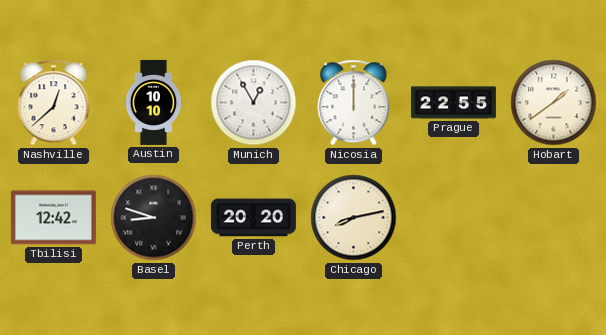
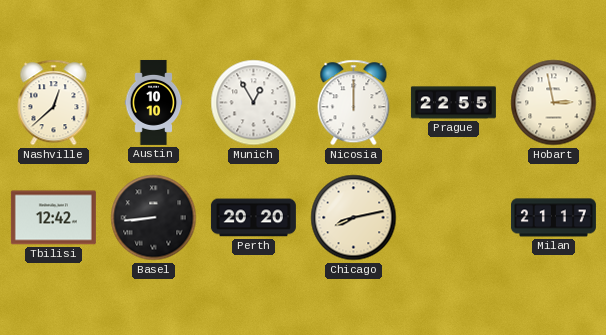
Hobart: 1:39 -> 2:58
Basel: 8:48 -> 8:44
Milan: none -> 21:17
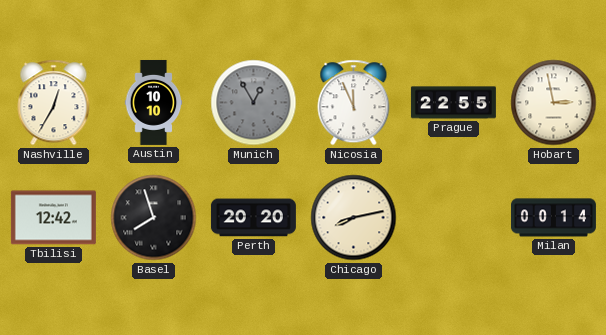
Nashville: 12:38 -> 12:35
Munich dial: white -> grey
Nicosia: 12:00 -> 11:56
Basel: 8:44 -> 7:57
Milan: 21:17 -> 00:14
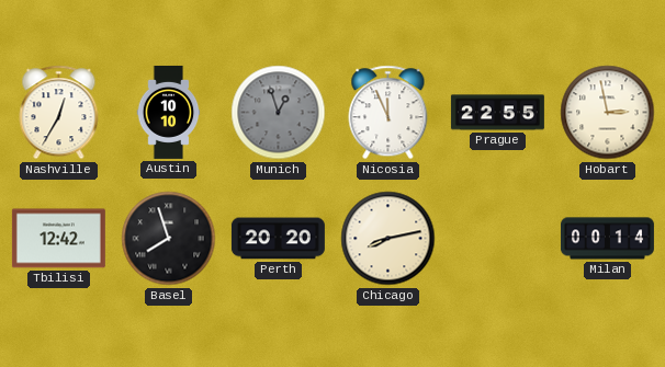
Munich: 12:55 -> 12:57
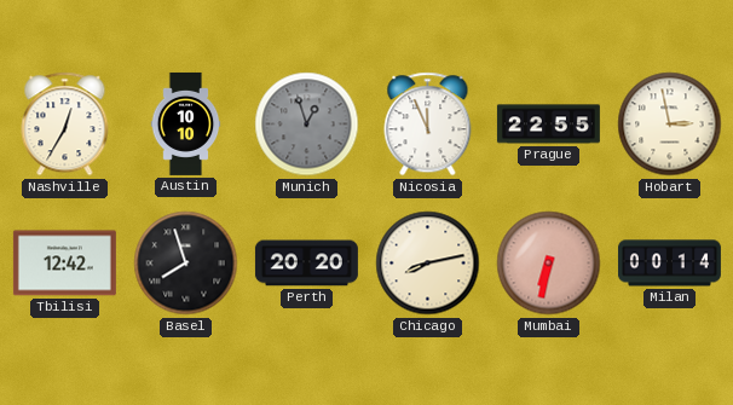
Mumbai: none -> 6:32
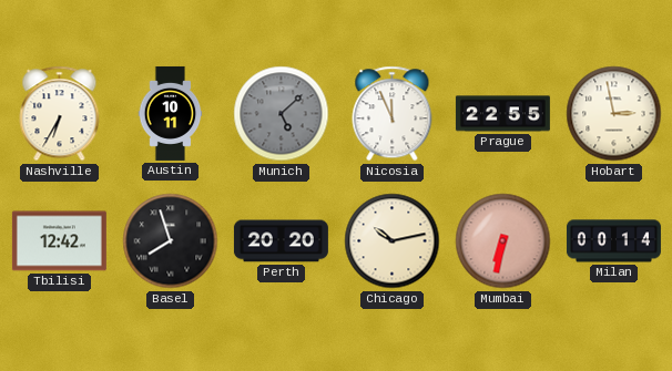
Nashville: 12:35 -> 6:35
Austin: 10:10 -> 10:11
Munich: 12:57 -> 5:08
Chicago: 8:13 -> 10:13
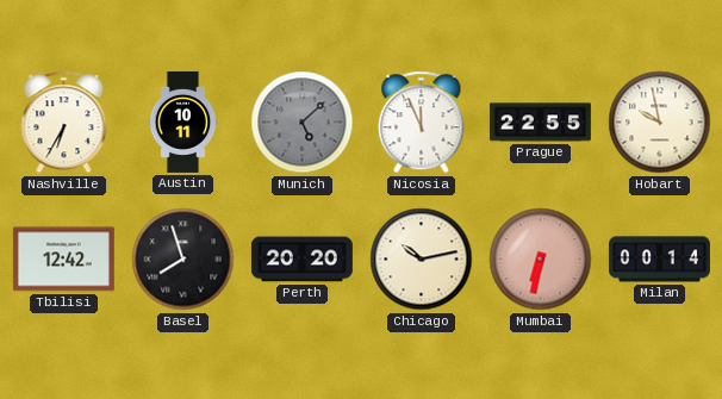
Hobart: 2:58 -> 9:58
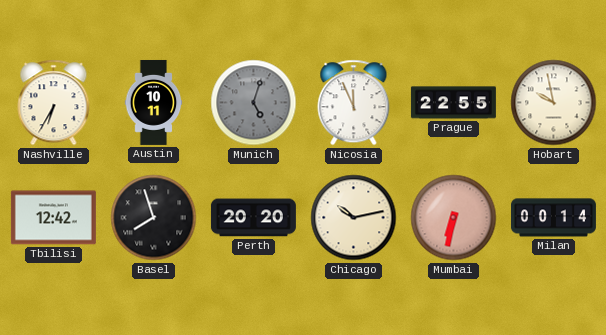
Munich: 5:08 -> 5:03
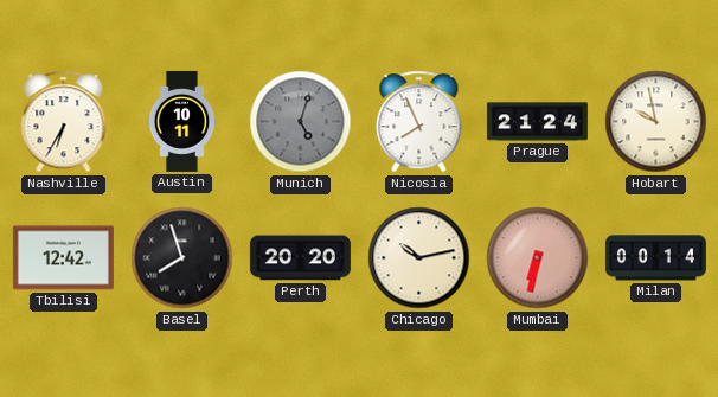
Nicosia: 11:56 -> 7:56
Prague: 22:55 -> 21:24
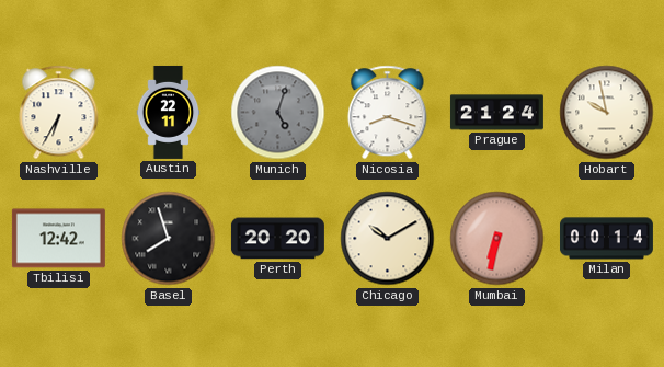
Austin: 10:11 -> 22:11
Nicosia: 7:56 -> 8:18
Chicago: 10:13 -> 10:10
